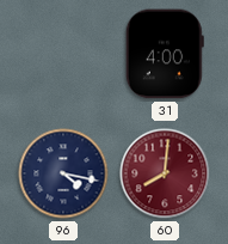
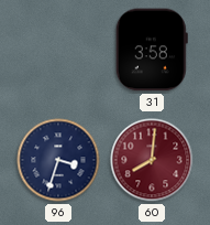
31: 4:00 -> 3:58
96: 4:17 -> 3:33
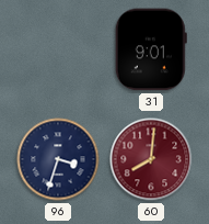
31: 3:58 -> 9:01
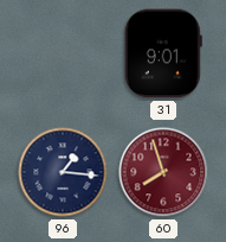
96: 3:33 -> 1:16
60: 8:01 -> 7:57
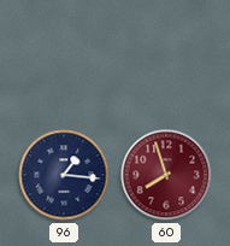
31: 9:01 -> none
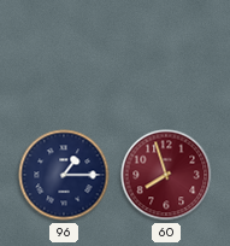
96: 1:16 -> 1:15
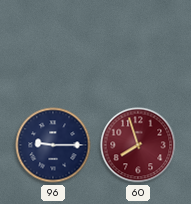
96: 1:15 -> 9:15
